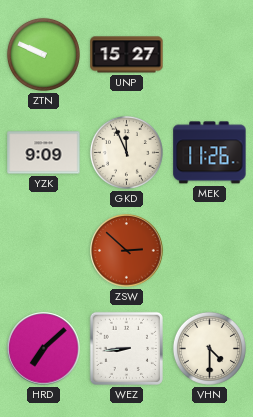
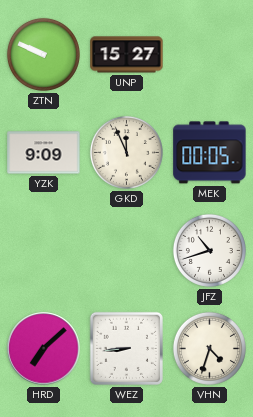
MEK: 11:26 -> 00:05
ZSW: 2:52 -> none
JFZ: none -> 10:42
VHN: 4:30 -> 4:33
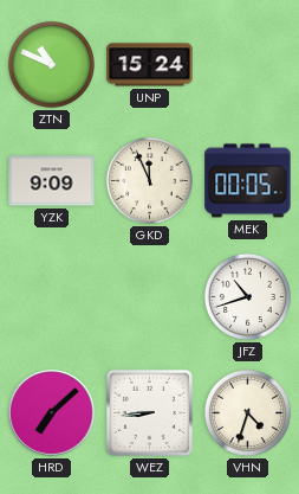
ZTN: 9:49 -> 10:49
UNP: 15:27 -> 15:24
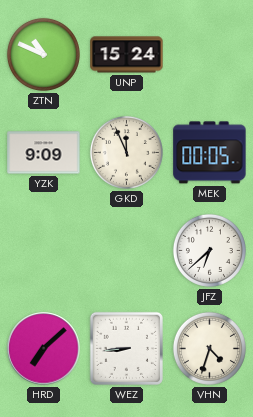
JFZ: 10:42 -> 6:38
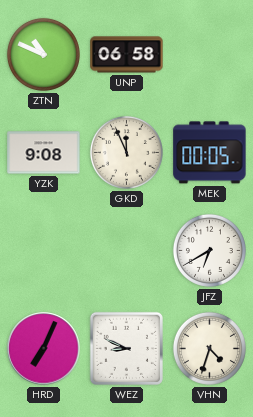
UNP: 15:24 -> 06:58
YZK: 9:09 -> 9:08
JFZ: 6:38 -> 6:40
HRD: 7:08 -> 7:04
WEZ: 8:44 -> 8:49
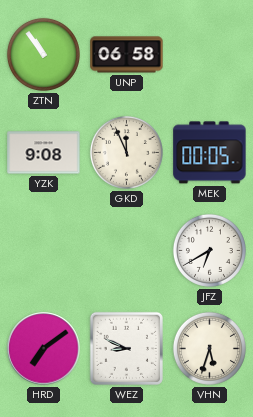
ZTN: 10:49 -> 10:54
HRD: 7:04 -> 7:09
VHN: 4:33 -> 5:33
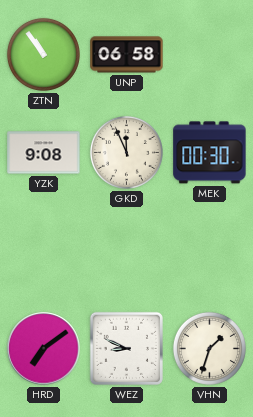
MEK: 00:05 -> 00:30
JFZ: 6:40 -> none
VHN: 5:33 -> 1:33
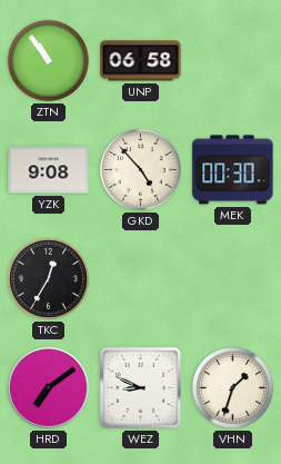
GKD: 11:56 -> 4:53
TKC: none -> 12:35
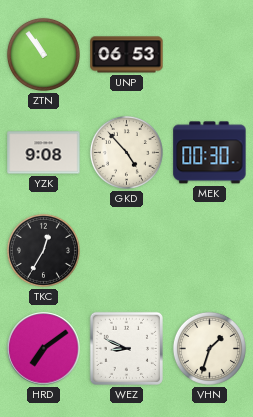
UNP: 06:58 -> 06:53
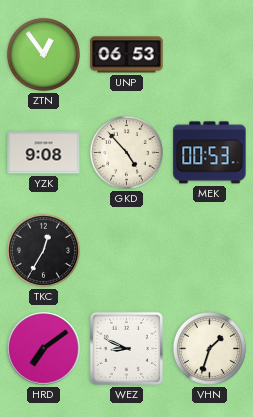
ZTN: 10:54 -> 12:54
MEK: 00:30 -> 00:53
